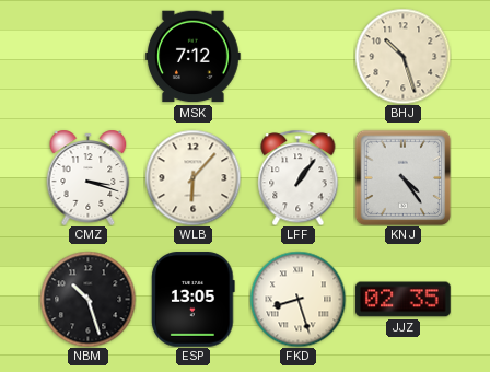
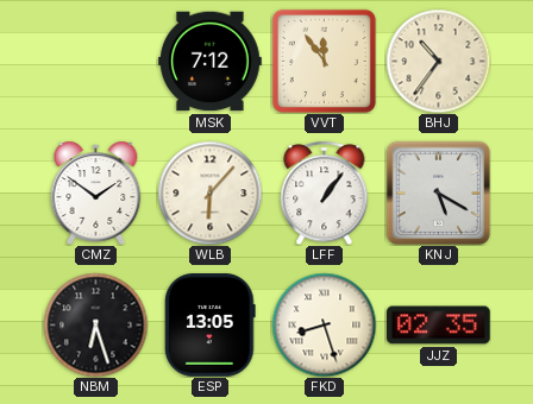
VVT: none -> 11:54
BHJ: 10:27 -> 10:36
CMZ: 3:18 -> 1:51
KNJ: 4:24 -> 5:20
NBM: 10:27 -> 6:27
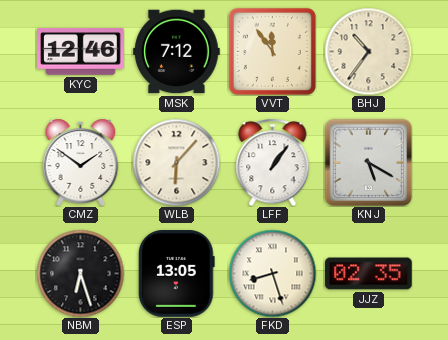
KYC: none -> 12:46
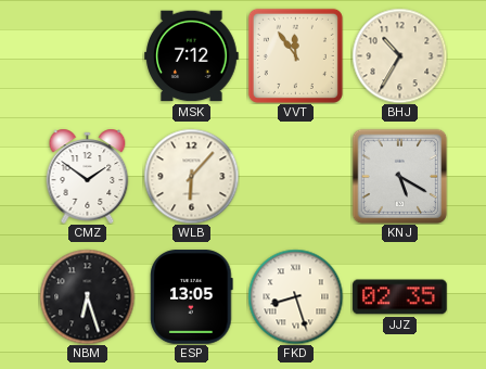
KYC: 12:46 -> none
BHJ: 10:36 -> 10:35
LFF: 1:06 -> none
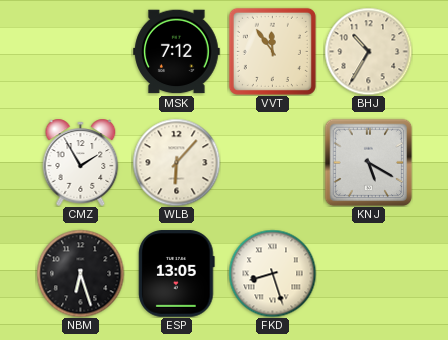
CMZ: 1:51 -> 1:55
JJZ: 02:35 -> none
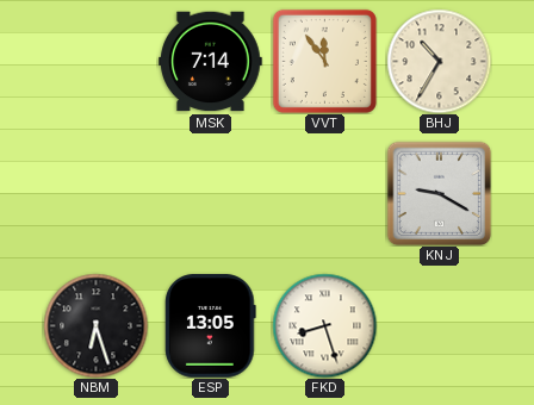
MSK: 7:12 -> 7:14
CMZ: 1:55 -> none
WLB: 6:07 -> none
KNJ: 5:20 -> 9:20
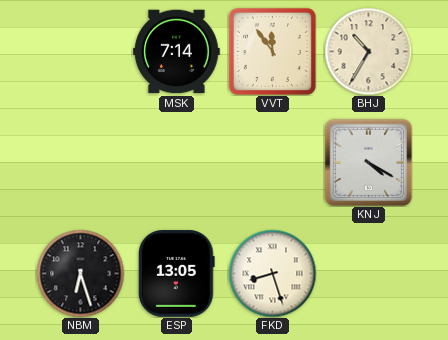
KNJ: 9:20 -> 4:20
